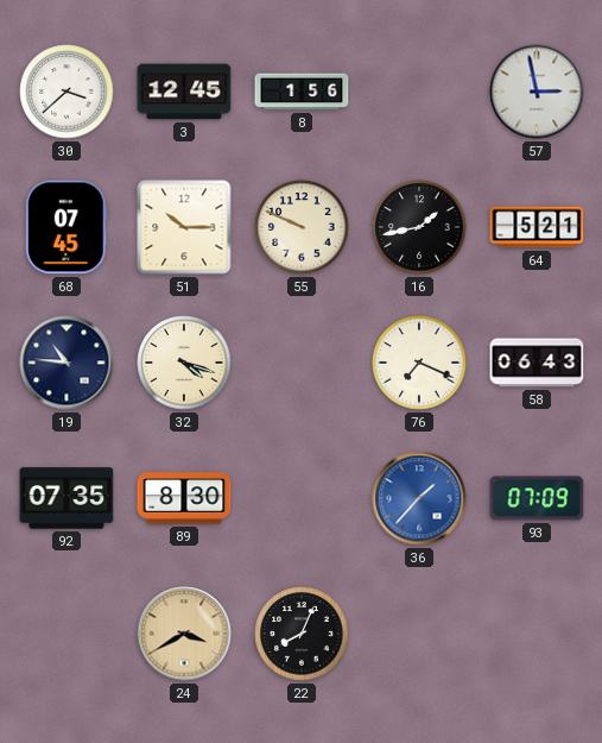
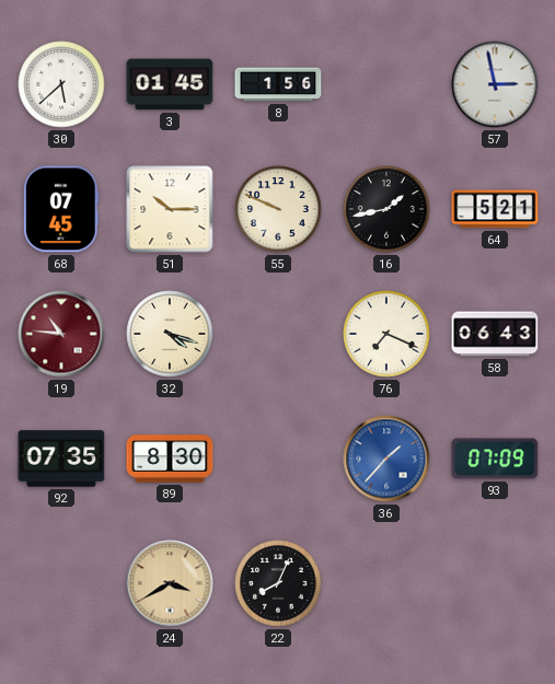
30: 3:38 -> 5:38
3: 12:45 -> 01:45
19 dial: navy -> burgundy
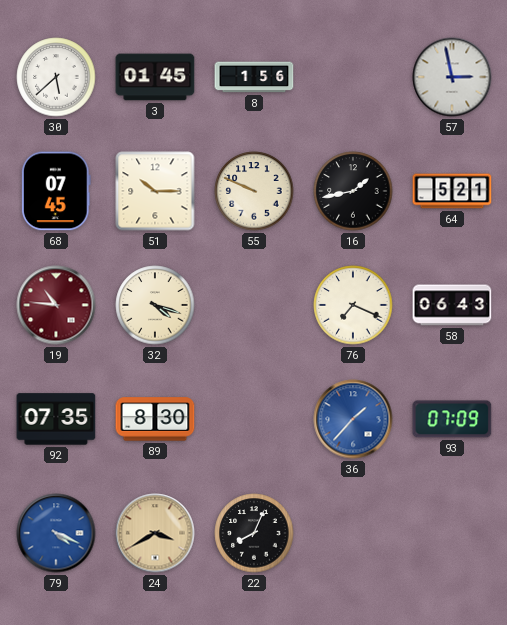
79: none -> 4:19
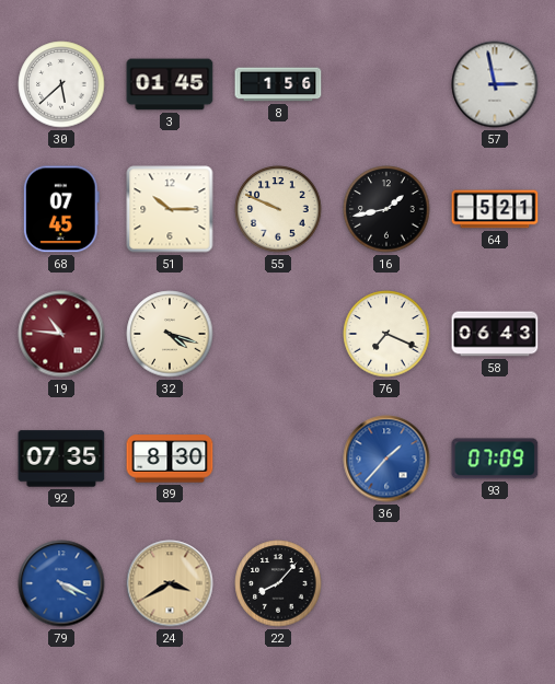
22: 8:04 -> 8:07
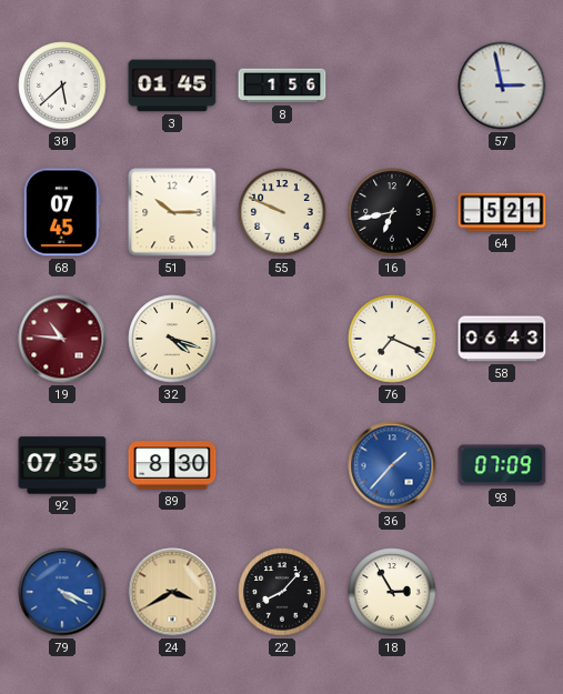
16: 1:43 -> 6:43
18: none -> 2:55
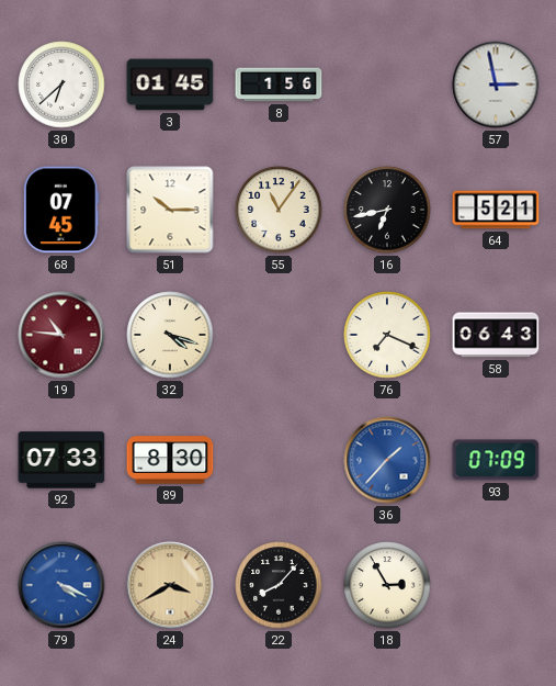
30: 5:38 -> 6:38
55: 9:49 -> 11:06
92: 07:35 -> 07:33
